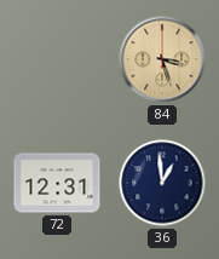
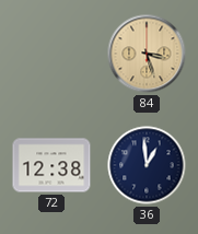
72: 12:31 -> 12:38
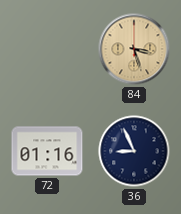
72: 12:38 -> 01:16
36: 12:59 -> 8:56
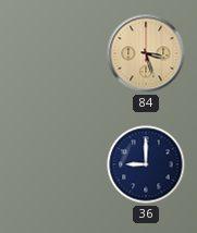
72: 01:16 -> none
36: 8:56 -> 9:00
